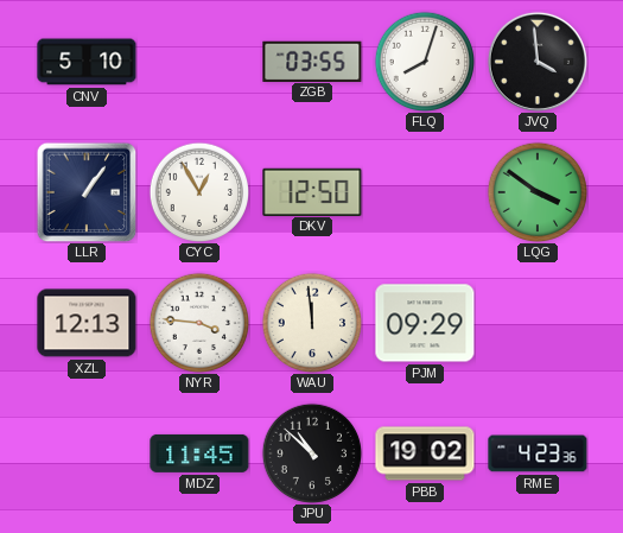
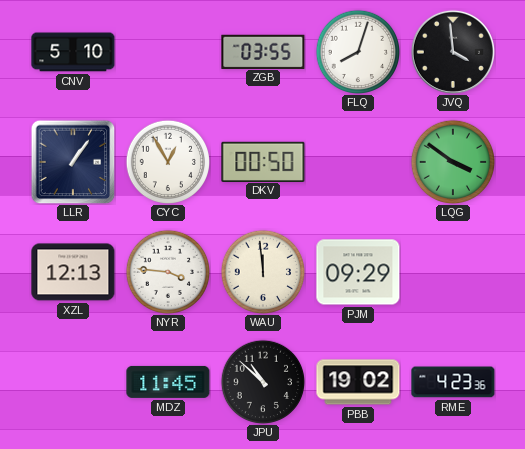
DKV: 12:50 -> 00:50
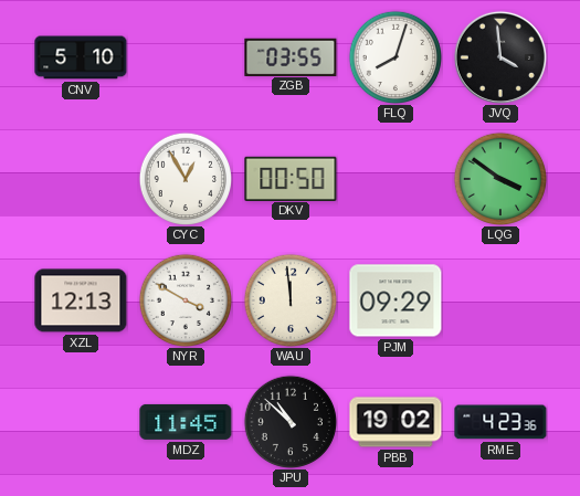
LLR: 1:06 -> none
NYR: 3:46 -> 3:50
